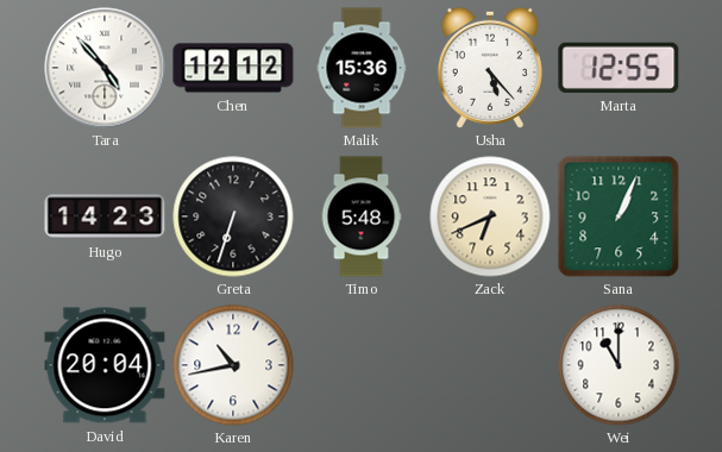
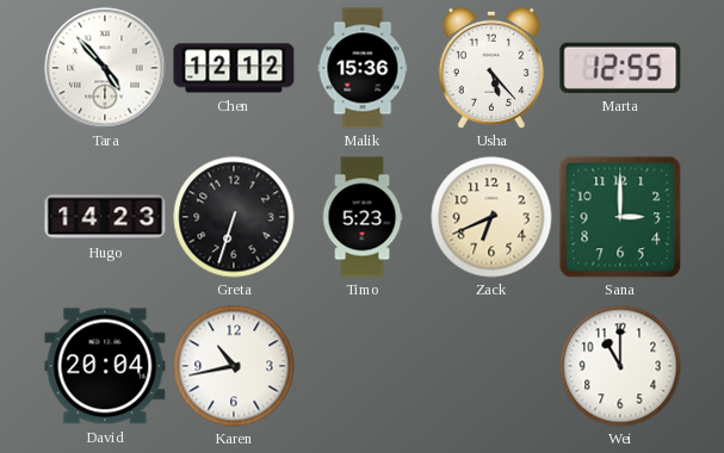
Timo: 5:48 -> 5:23
Sana: 1:04 -> 3:00
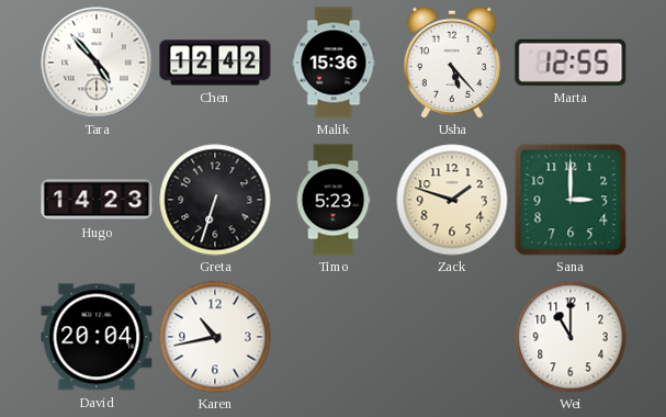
Chen: 12:12 -> 12:42
Zack: 6:41 -> 1:48
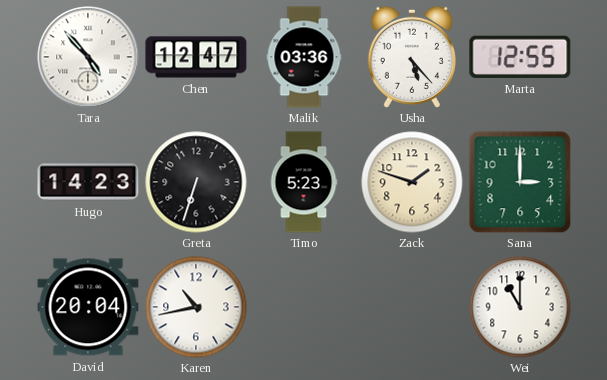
Chen: 12:42 -> 12:47
Malik: 15:36 -> 03:36
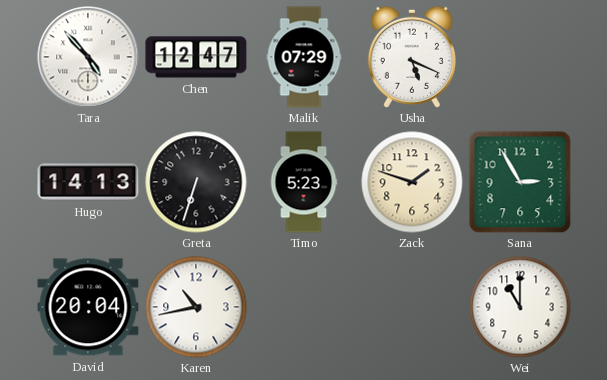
Malik: 03:36 -> 07:29
Usha: 5:23 -> 5:19
Marta: 12:55 -> none
Hugo: 14:23 -> 14:13
Sana: 3:00 -> 2:55
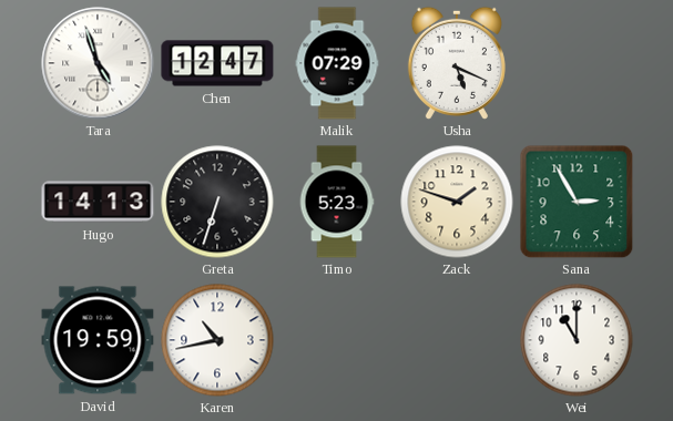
Tara: 4:53 -> 4:57
David: 20:04 -> 19:59
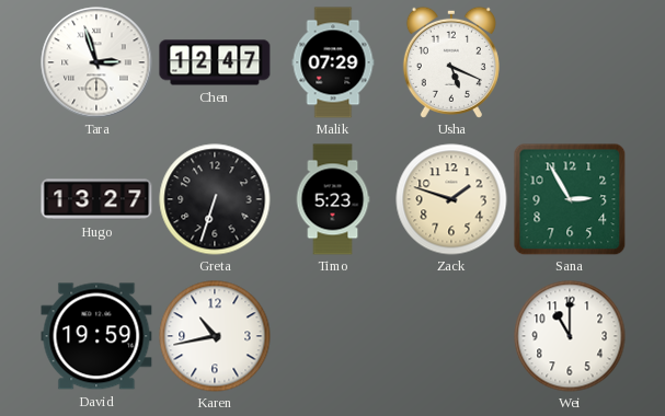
Tara: 4:57 -> 2:57
Hugo: 14:13 -> 13:27
